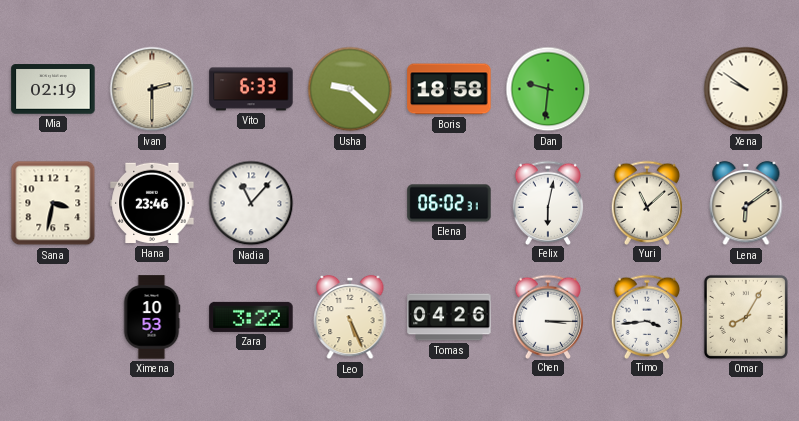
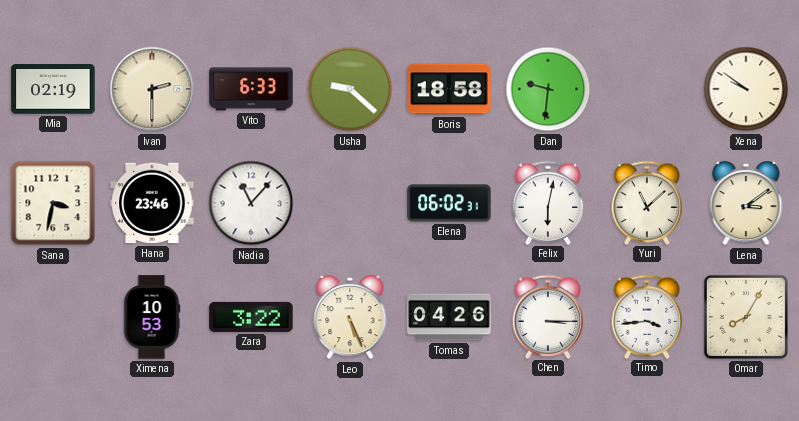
Lena: 6:09 -> 3:09
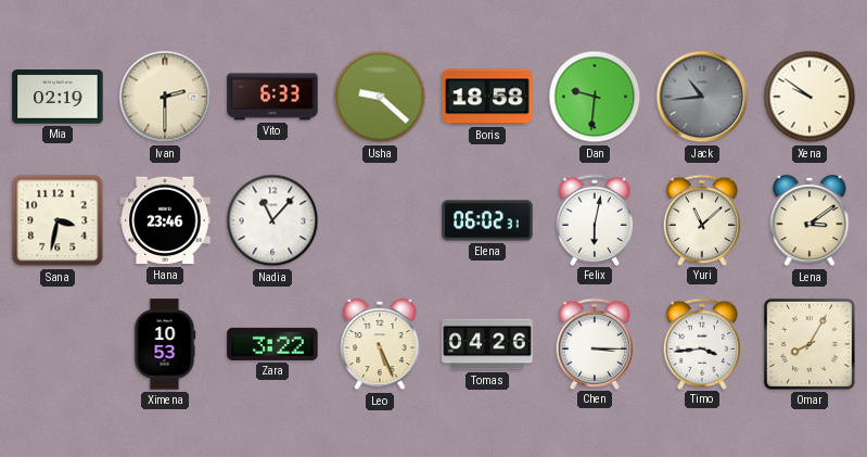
Jack: none -> 10:44
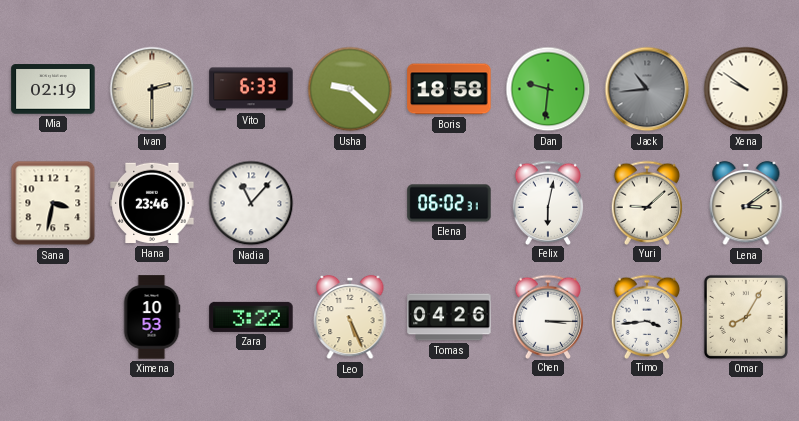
Yuri: 11:08 -> 9:08
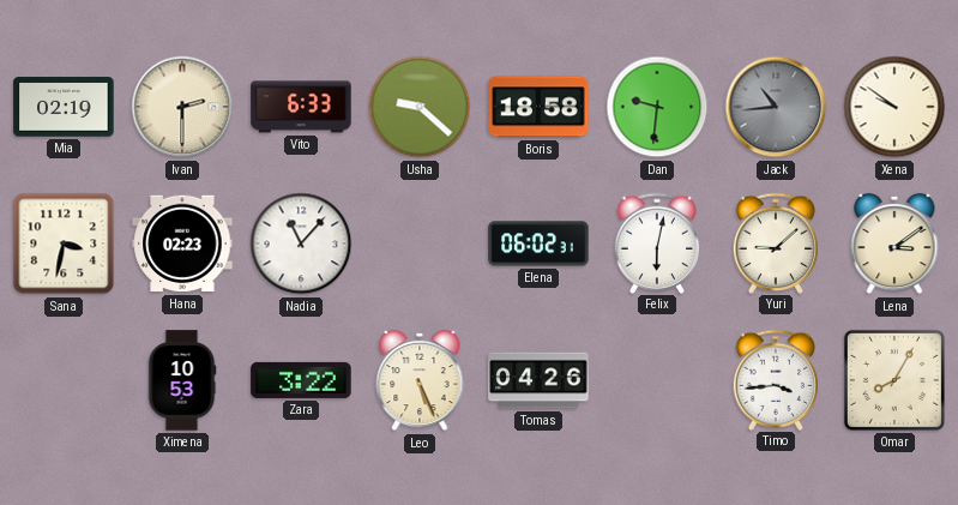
Hana: 23:46 -> 02:23
Chen: 3:15 -> none
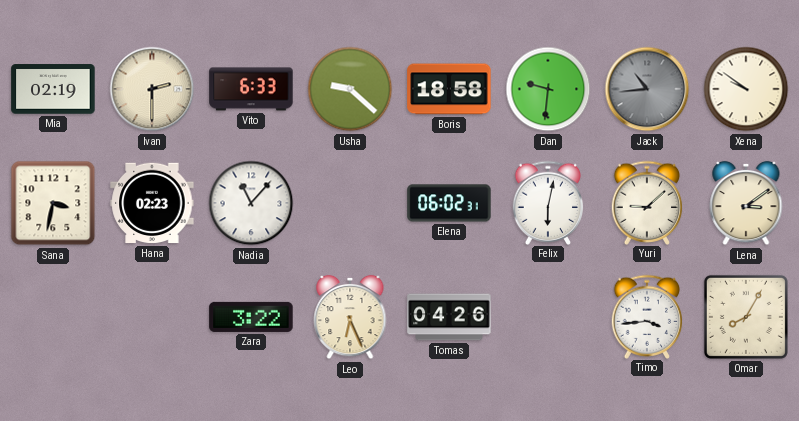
Ximena: 10:53 -> none
Leo: 5:26 -> 6:26
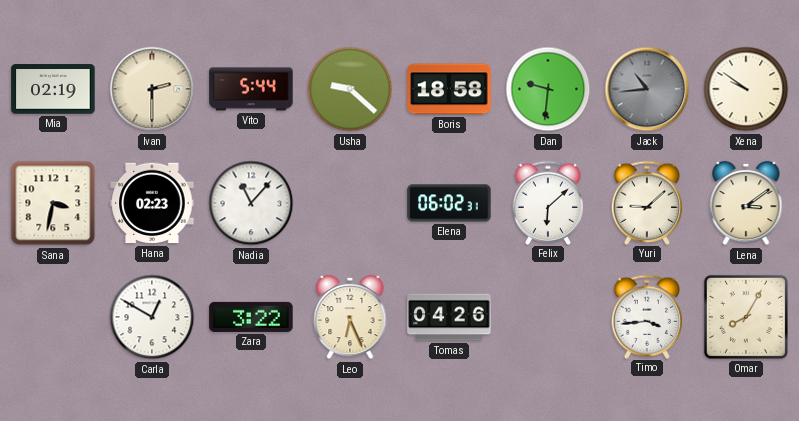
Vito: 6:33 -> 5:44
Felix: 6:02 -> 6:08
Carla: none -> 12:50
